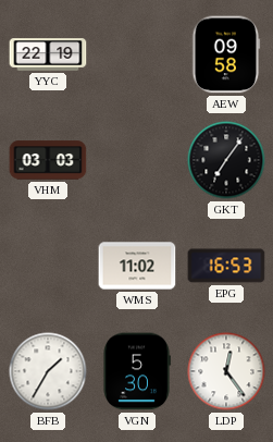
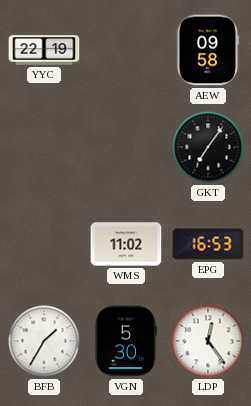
VHM: 03:03 -> none
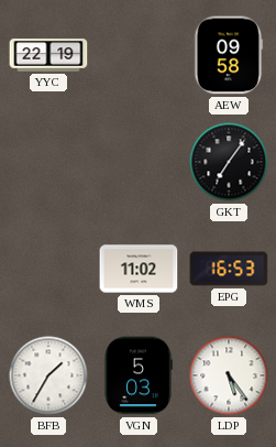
VGN: 5:30 -> 5:03
LDP: 12:24 -> 5:24
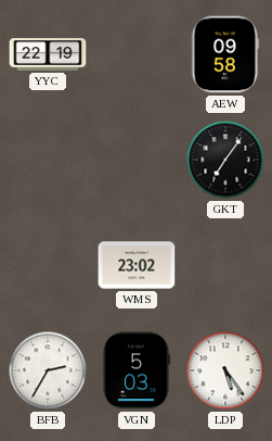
WMS: 11:02 -> 23:02
EPG: 16:53 -> none
BFB: 1:35 -> 2:35
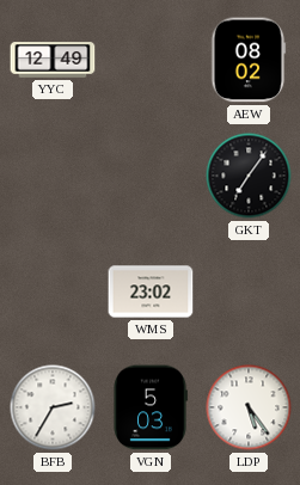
YYC: 22:19 -> 12:49
AEW: 09:58 -> 08:02
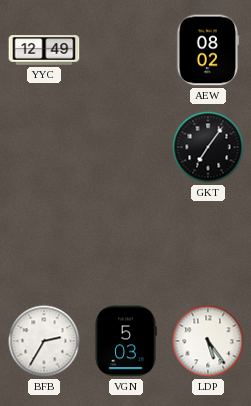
WMS: 23:02 -> none
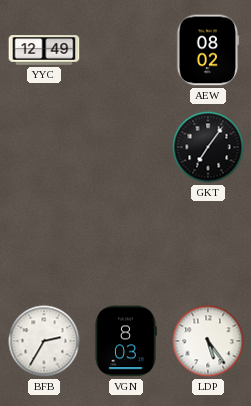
VGN: 5:03 -> 8:03
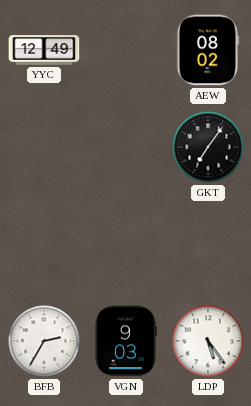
VGN: 8:03 -> 9:03
